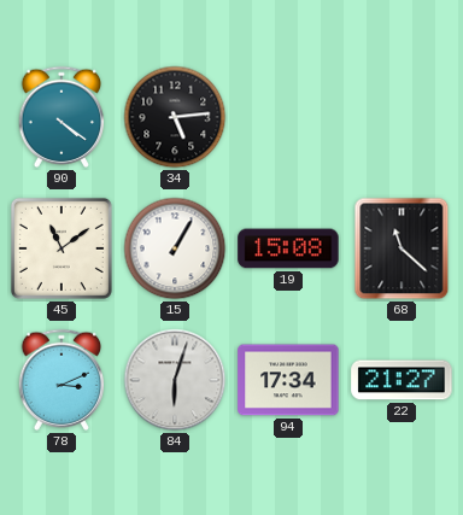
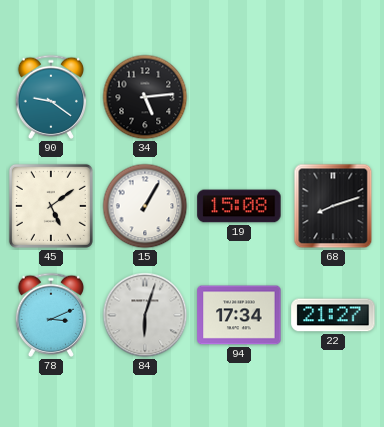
90: 4:21 -> 9:21
45: 11:09 -> 5:09
68: 11:22 -> 8:12
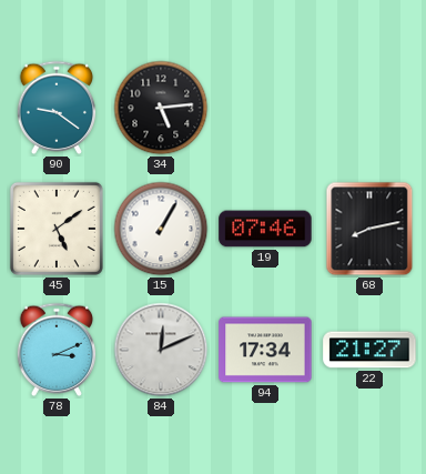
19: 15:08 -> 07:46
68: 8:12 -> 8:13
84: 6:03 -> 12:11
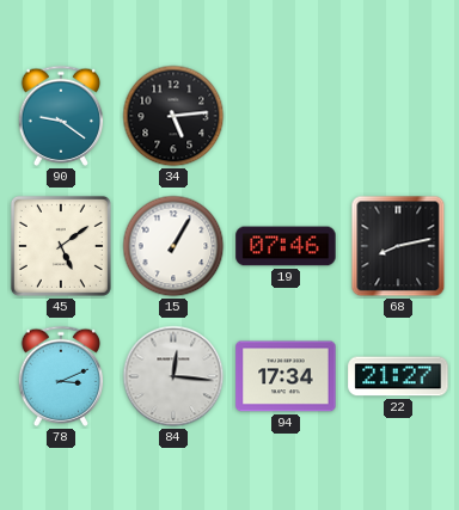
84: 12:11 -> 12:16
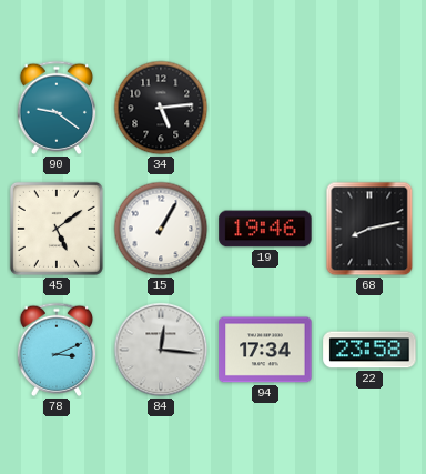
19: 07:46 -> 19:46
22: 21:27 -> 23:58
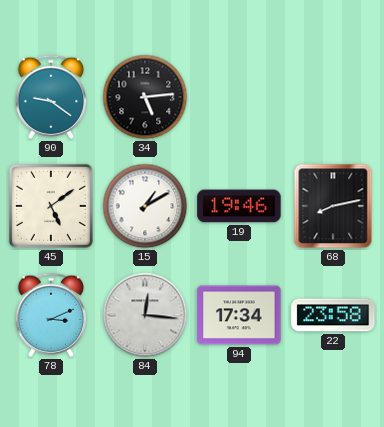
15: 1:05 -> 1:10
